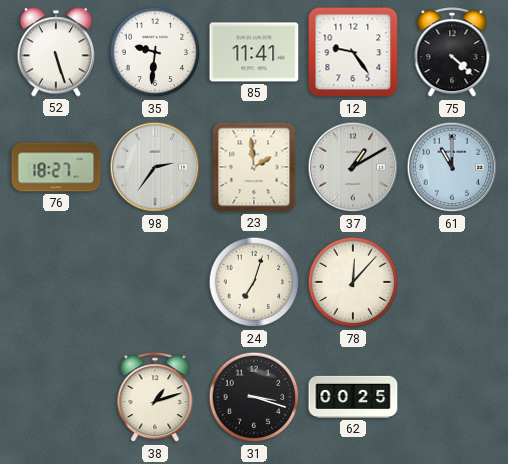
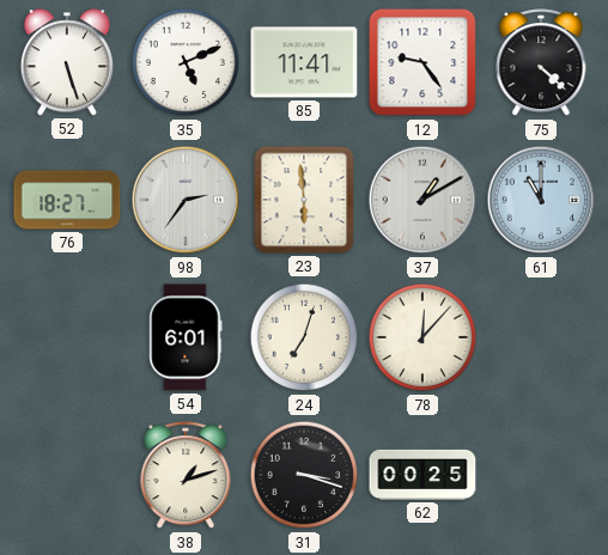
35: 9:31 -> 5:11
23: 1:59 -> 5:59
54: none -> 6:01
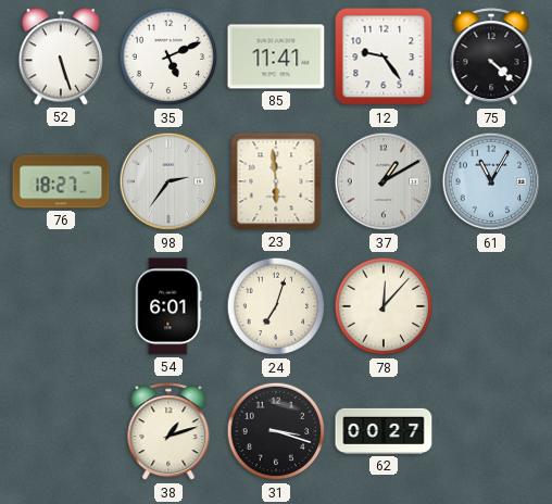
61: 11:00 -> 11:05
62: 00:25 -> 00:27
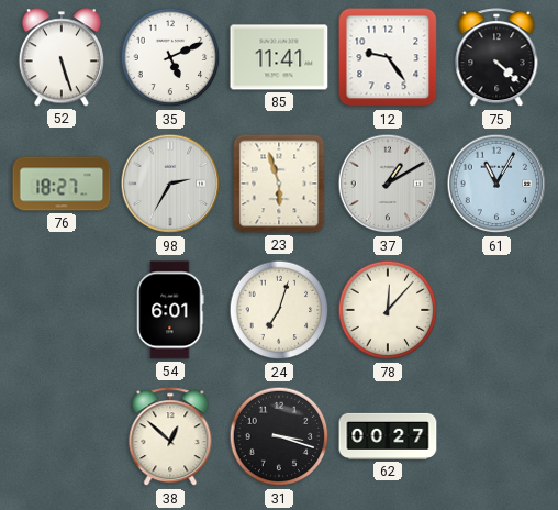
98: 2:36 -> 2:35
23: 5:59 -> 5:57
38: 1:12 -> 12:52
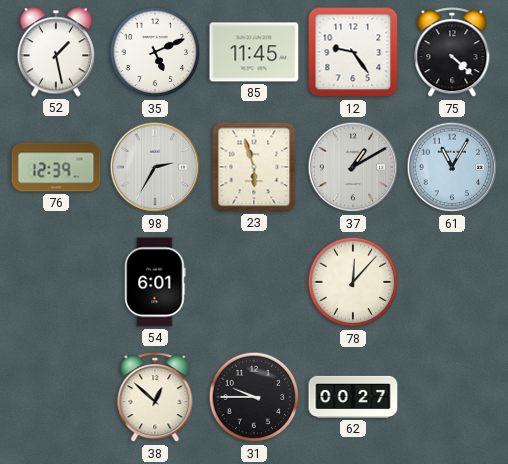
52: 5:27 -> 1:28
85: 11:41 -> 11:45
76: 18:27 -> 12:39
24: 7:03 -> none
31: 3:18 -> 9:45
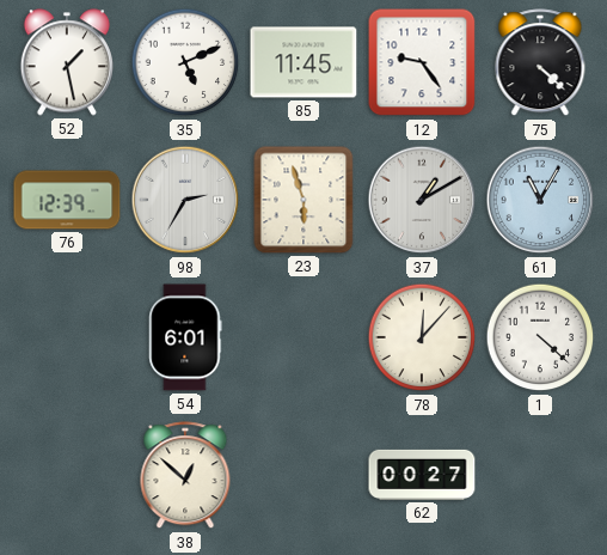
1: none -> 4:22
31: 9:45 -> none
